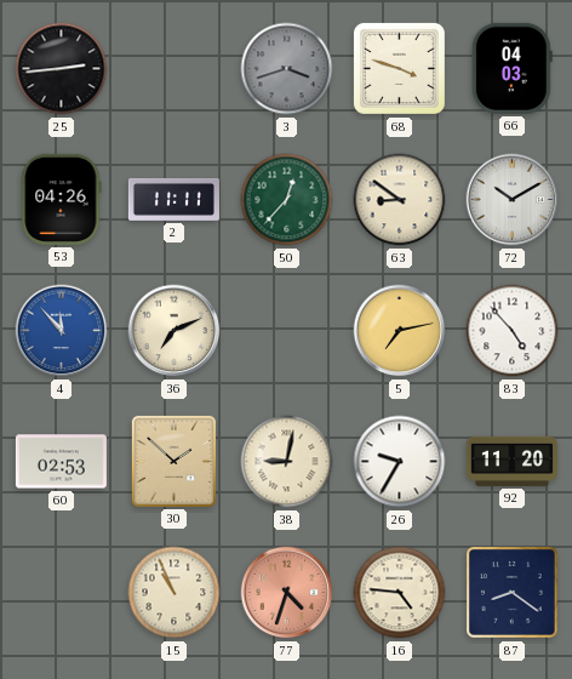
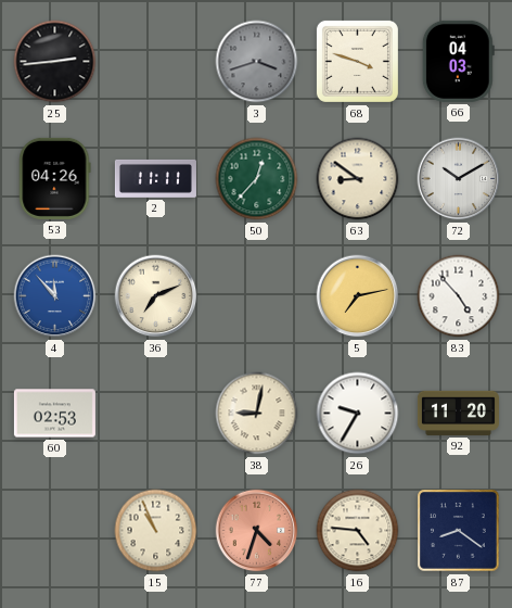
30: 1:52 -> none
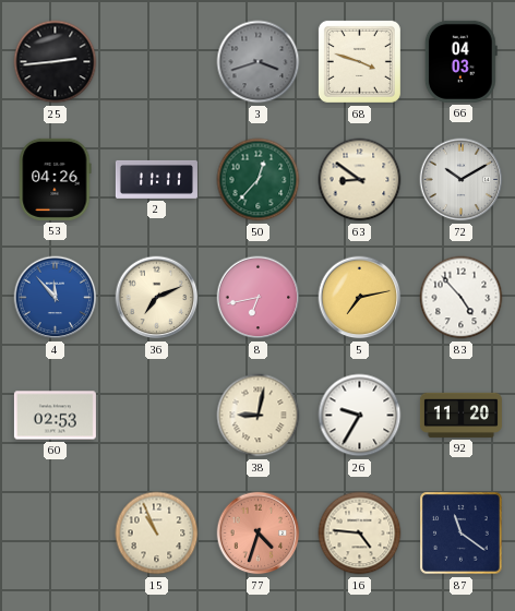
8: none -> 6:43
87: 8:21 -> 11:21
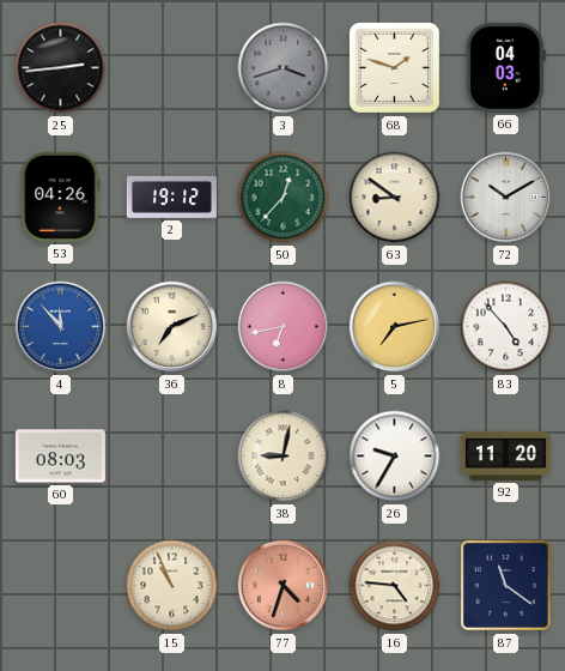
68: 3:48 -> 1:48
2: 11:11 -> 19:12
60: 02:53 -> 08:03
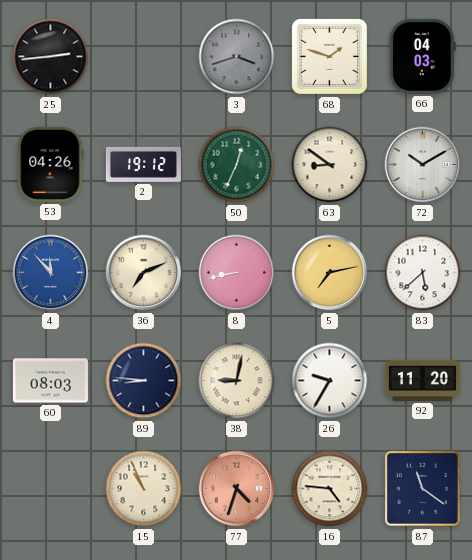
50: 12:37 -> 12:34
8: 6:43 -> 8:43
83: 4:53 -> 5:38
89: none -> 8:46
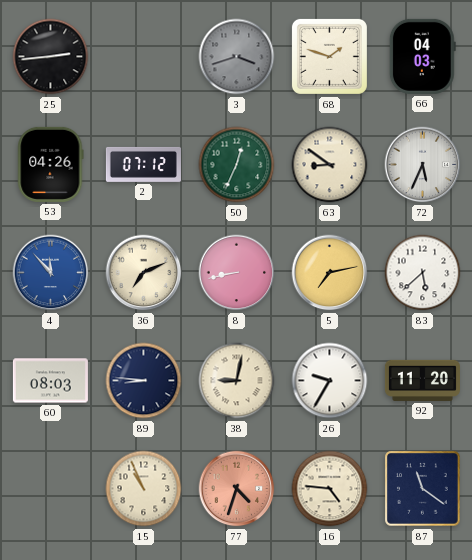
2: 19:12 -> 07:12
72: 10:10 -> 5:34
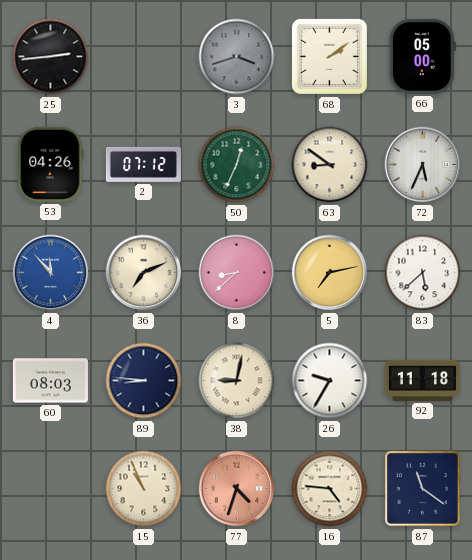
68: 1:48 -> 2:09
66: 04:03 -> 05:00
8: 8:43 -> 8:38
92: 11:20 -> 11:18
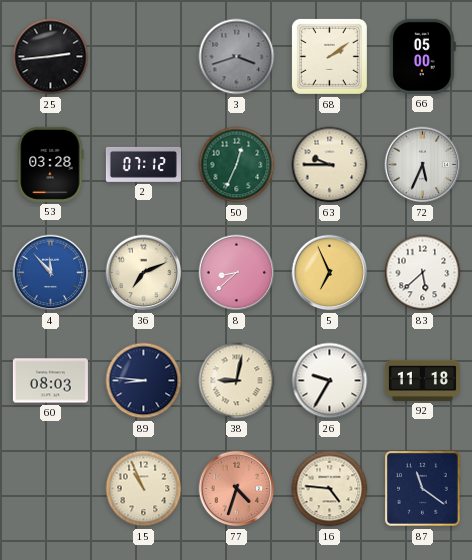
53: 04:26 -> 03:28
63: 8:51 -> 9:45
5: 7:13 -> 6:56
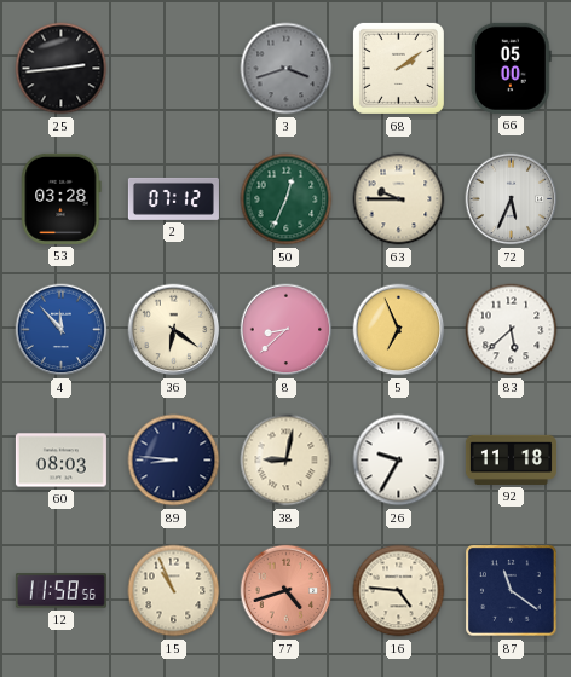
36: 7:11 -> 6:21
12: none -> 11:58
77: 4:33 -> 4:42
